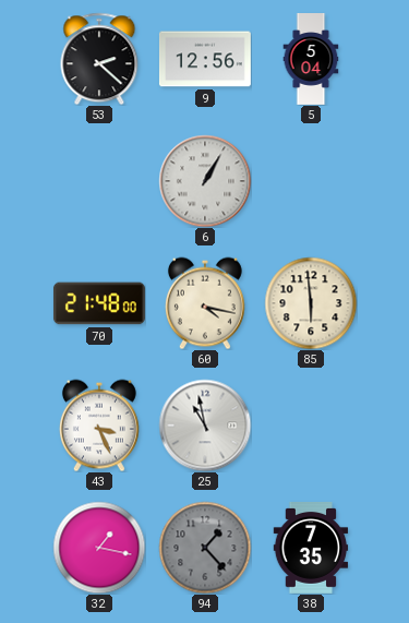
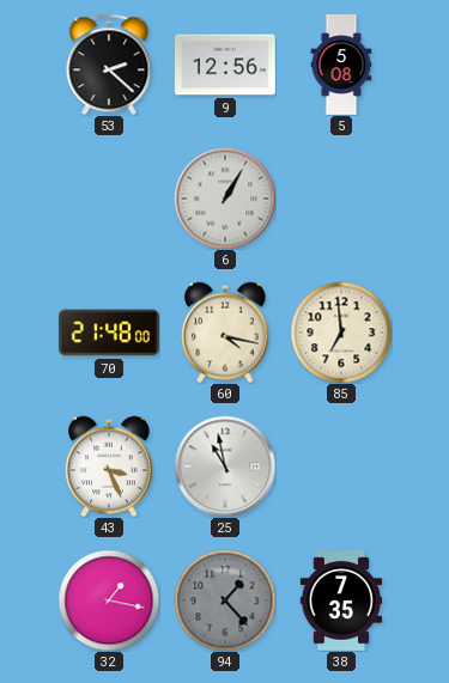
5: 5:04 -> 5:08
85: 5:59 -> 6:59
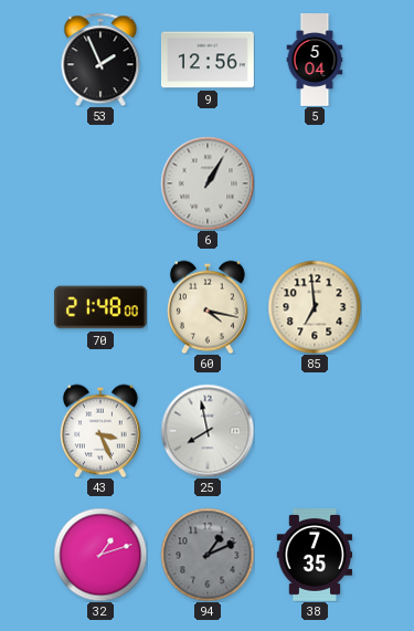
53: 2:22 -> 1:56
5: 5:08 -> 5:04
25: 10:58 -> 7:58
32: 1:17 -> 1:12
94: 1:23 -> 1:11
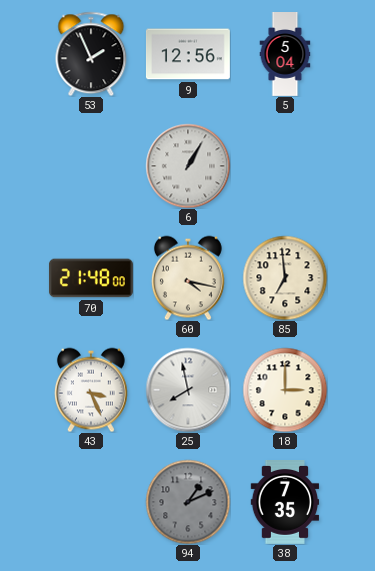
18: none -> 3:00
32: 1:12 -> none
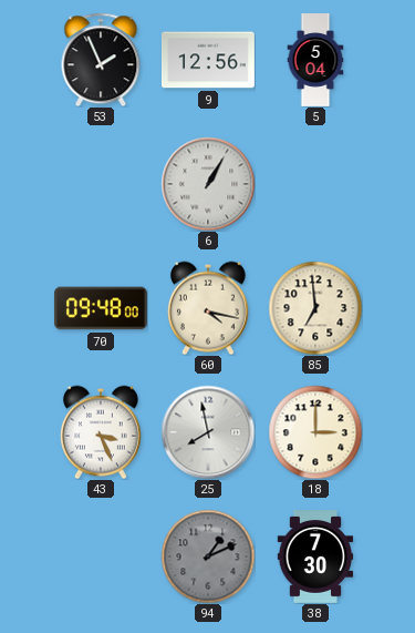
70: 21:48 -> 09:48
38: 7:35 -> 7:30
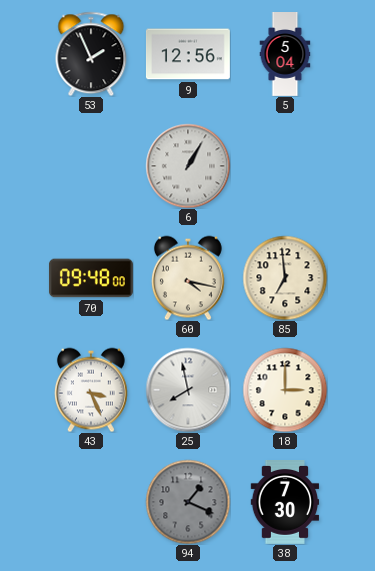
94: 1:11 -> 1:19
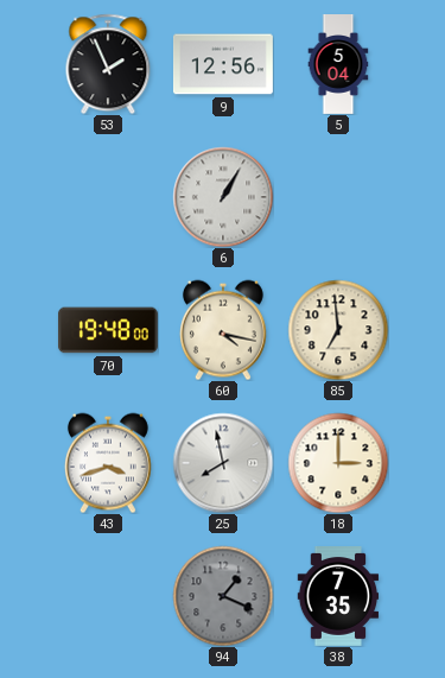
70: 09:48 -> 19:48
43: 3:26 -> 3:42
38: 7:30 -> 7:35
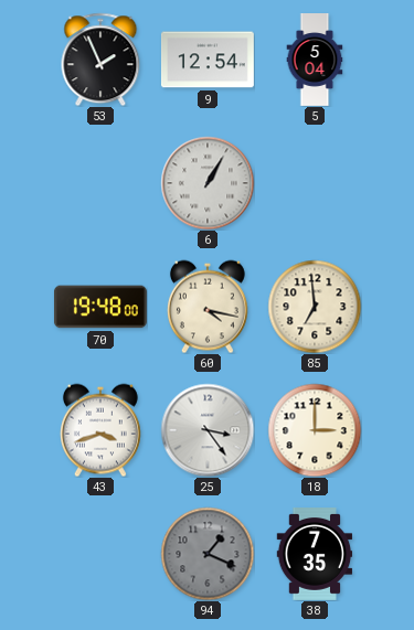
9: 12:56 -> 12:54
25: 7:58 -> 3:24
